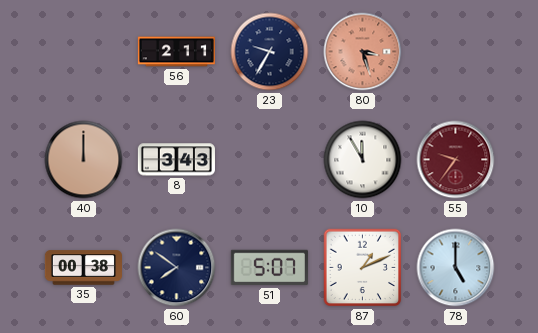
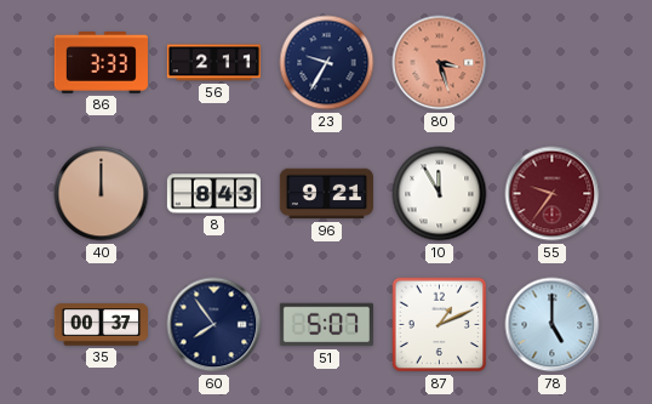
86: none -> 3:33
8: 3:43 -> 8:43
96: none -> 9:21
35: 00:38 -> 00:37
60: 7:51 -> 7:54
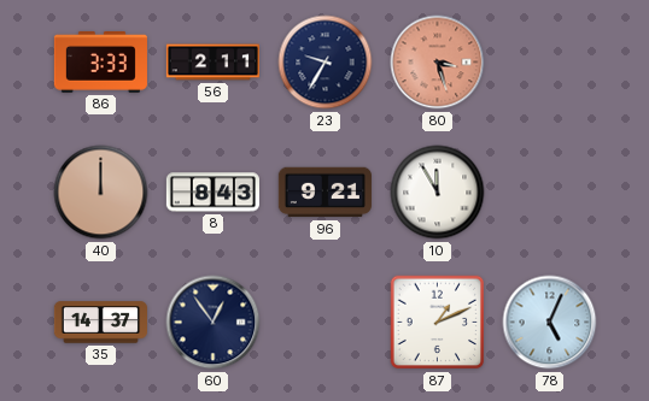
55: 9:36 -> none
35: 00:37 -> 14:37
60: 7:54 -> 12:54
51: 5:07 -> none
78: 5:00 -> 5:04
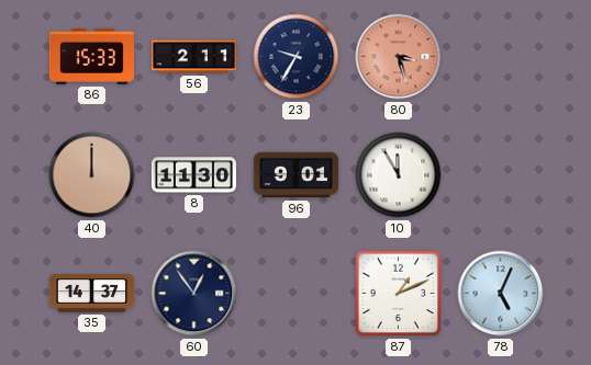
86: 3:33 -> 15:33
8: 8:43 -> 11:30
96: 9:21 -> 9:01
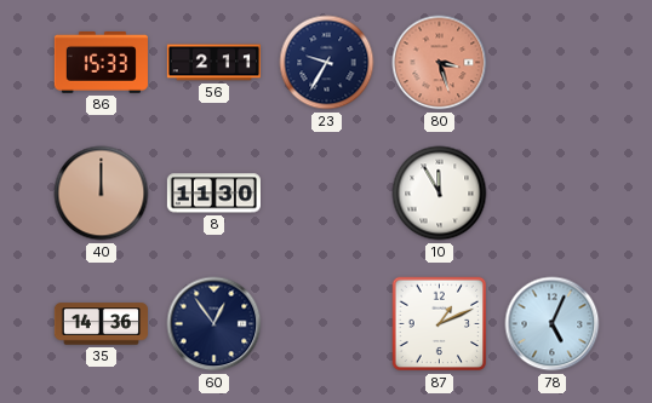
96: 9:01 -> none
35: 14:37 -> 14:36
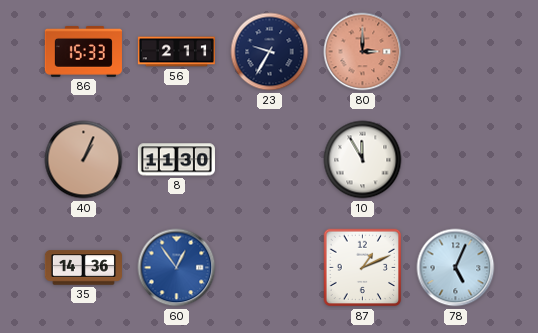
80: 3:27 -> 3:00
40: 12:00 -> 1:04
60 dial: navy -> blue
